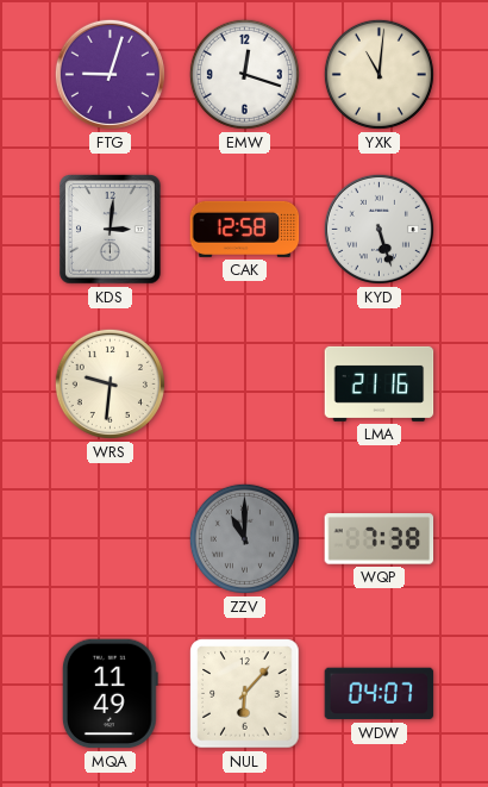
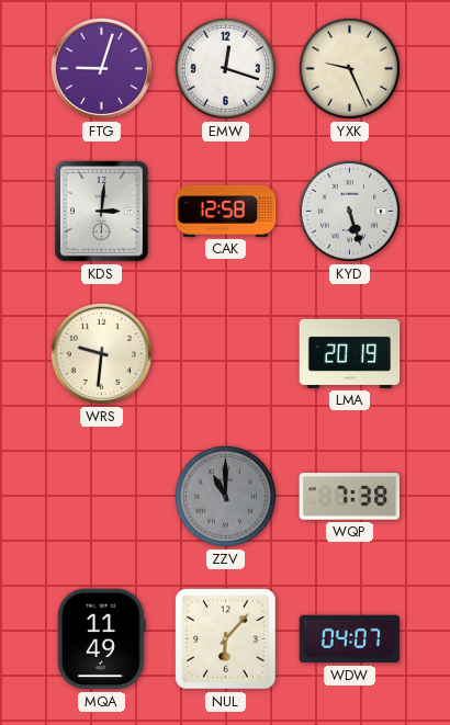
YXK: 11:01 -> 9:26
LMA: 21:16 -> 20:19
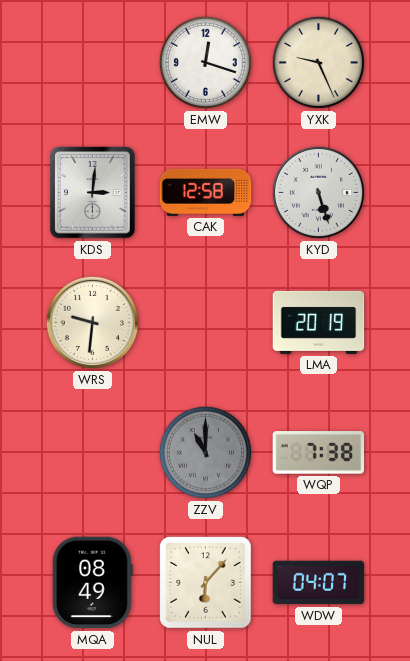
FTG: 9:03 -> none
MQA: 11:49 -> 08:49
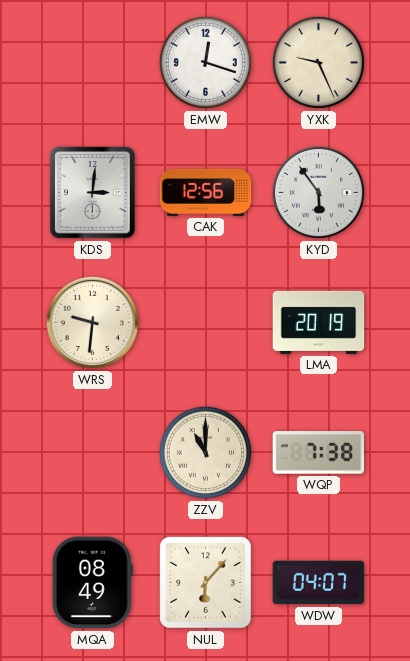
CAK: 12:58 -> 12:56
KYD: 5:27 -> 5:54
ZZV dial: grey -> cream
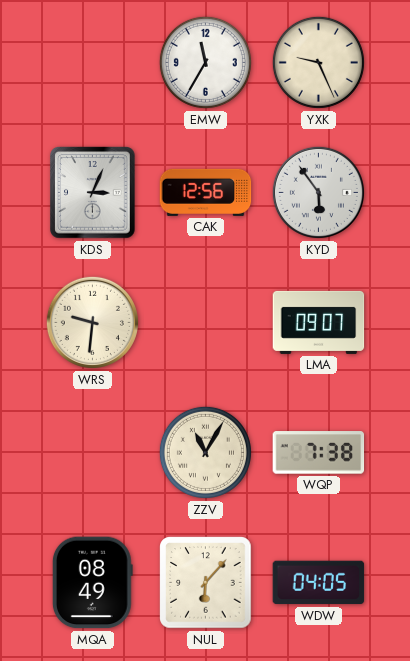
EMW: 12:18 -> 11:35
KDS: 3:01 -> 3:04
LMA: 20:19 -> 09:07
ZZV: 11:00 -> 11:05
WDW: 04:07 -> 04:05
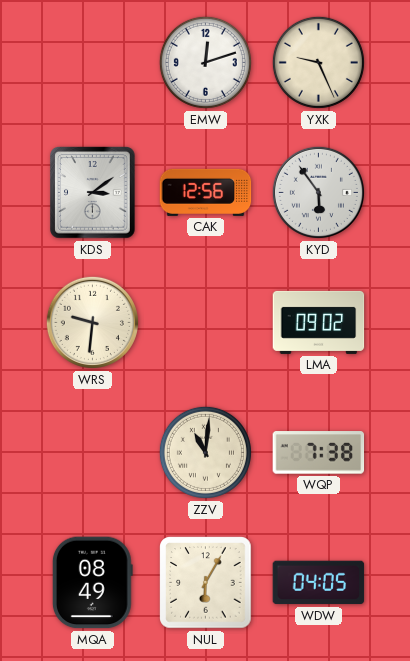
EMW: 11:35 -> 12:12
KDS: 3:04 -> 3:09
LMA: 09:07 -> 09:02
ZZV: 11:05 -> 11:01
NUL: 6:07 -> 6:05
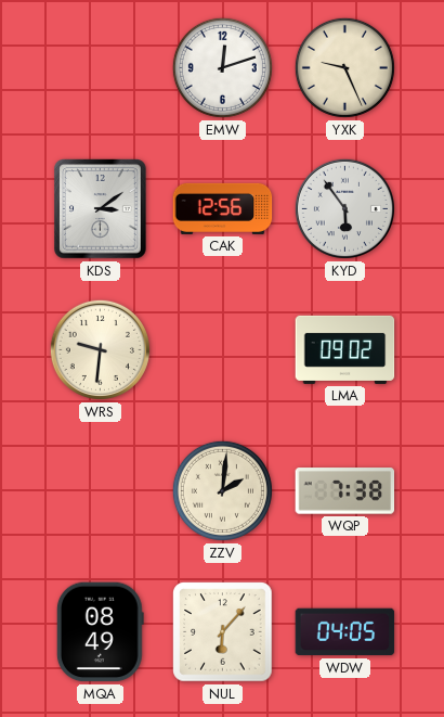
ZZV: 11:01 -> 2:01
NUL: 6:05 -> 6:07
